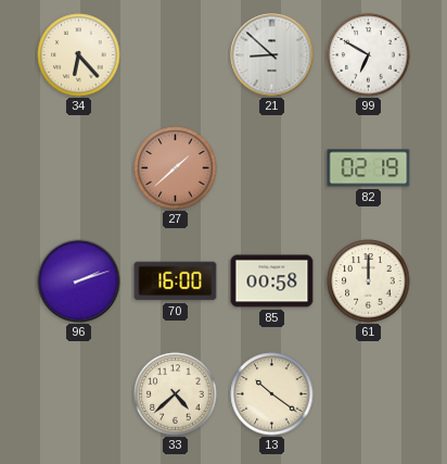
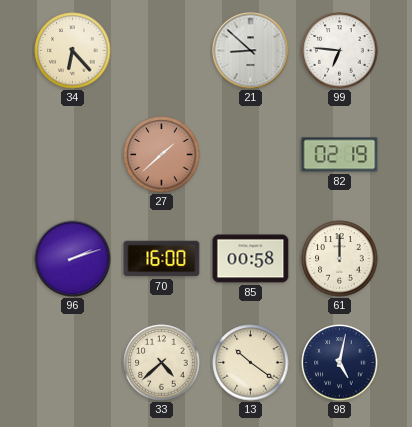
99: 6:50 -> 6:46
98: none -> 5:02
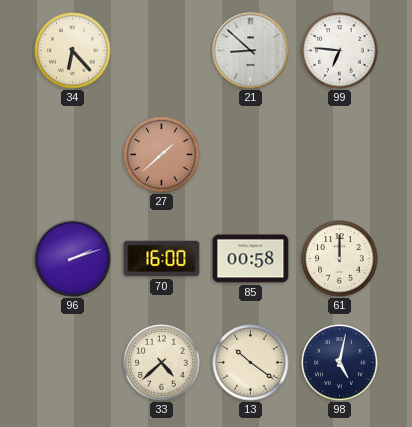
82: 02:19 -> none
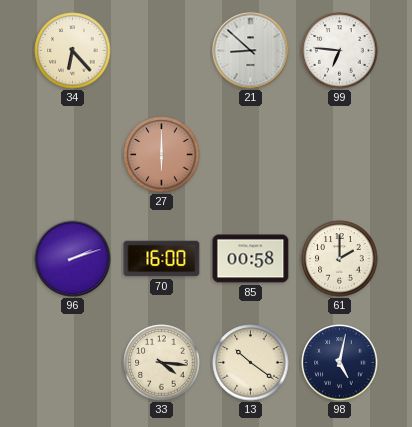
27: 1:38 -> 6:00
61: 12:00 -> 2:00
33: 4:38 -> 4:16
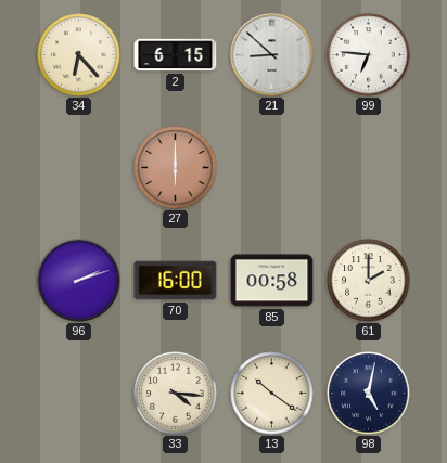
2: none -> 6:15
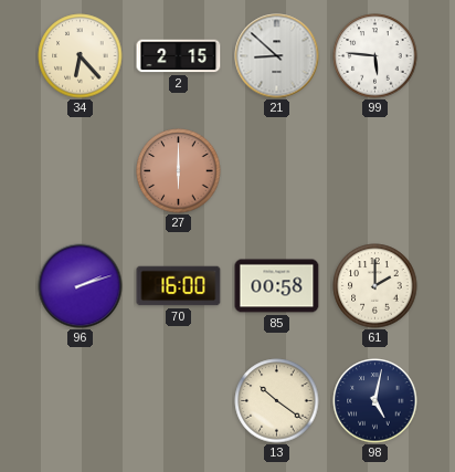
2: 6:15 -> 2:15
99: 6:46 -> 5:46
33: 4:16 -> none
